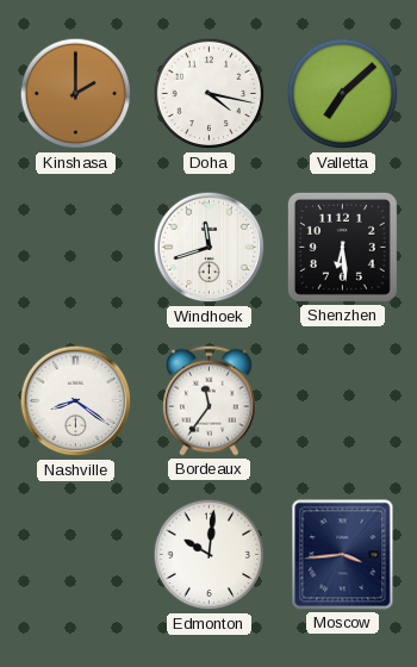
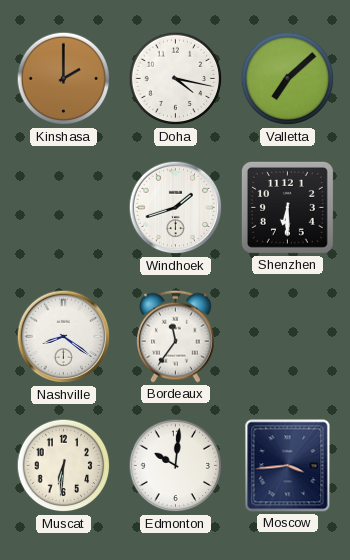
Windhoek: 11:42 -> 1:42
Shenzhen: 6:29 -> 6:30
Muscat: none -> 6:31
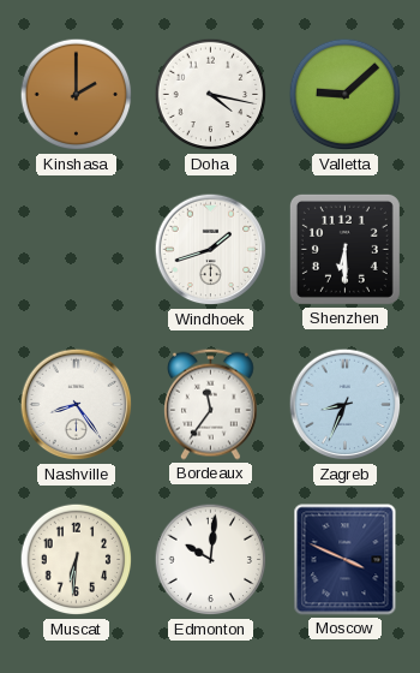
Valletta: 7:08 -> 9:08
Nashville: 8:21 -> 8:24
Zagreb: none -> 8:34
Moscow: 3:44 -> 3:49
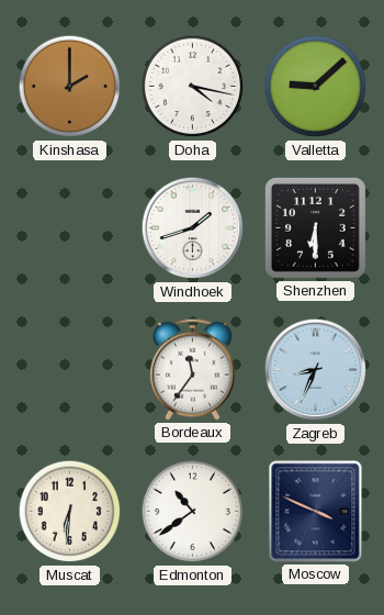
Nashville: 8:24 -> none
Edmonton: 10:01 -> 10:39
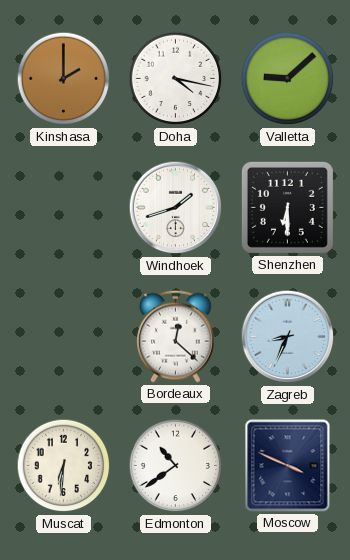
Bordeaux: 11:36 -> 12:22
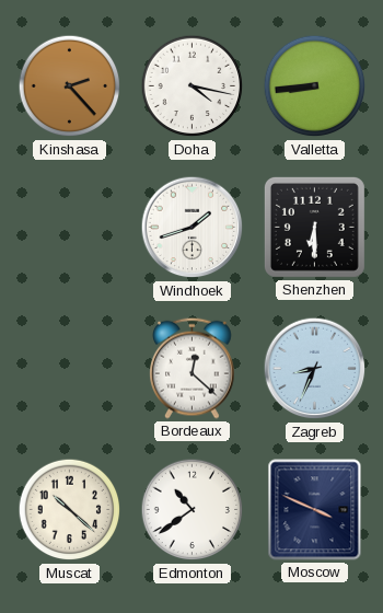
Kinshasa: 2:00 -> 2:23
Valletta: 9:08 -> 8:44
Muscat: 6:31 -> 10:22
